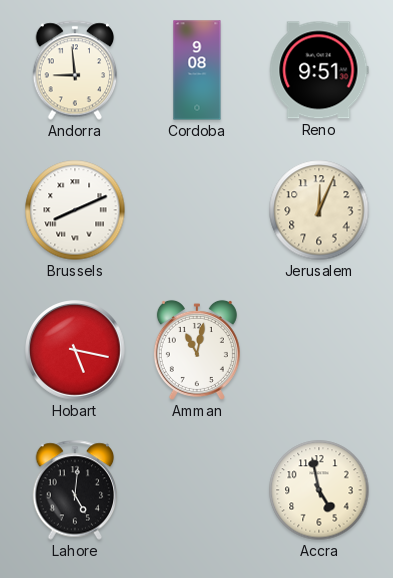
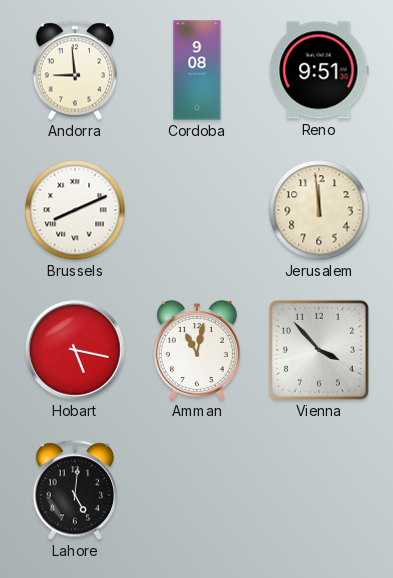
Jerusalem: 12:04 -> 11:59
Vienna: none -> 3:53
Accra: 4:58 -> none
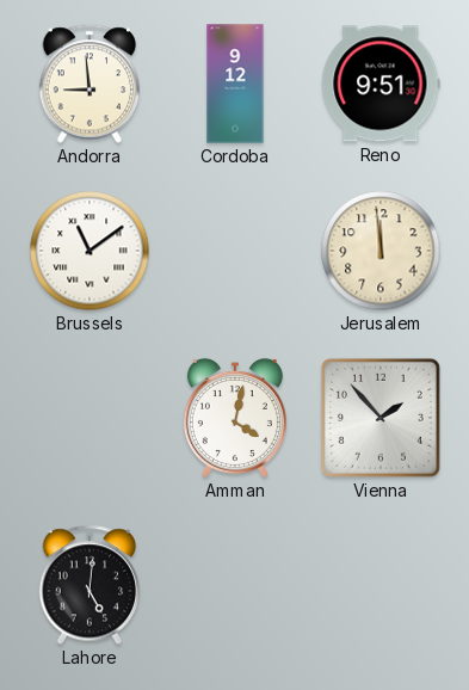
Cordoba: 9:08 -> 9:12
Brussels: 8:11 -> 11:09
Hobart: 5:17 -> none
Amman: 11:02 -> 4:02
Vienna: 3:53 -> 1:53
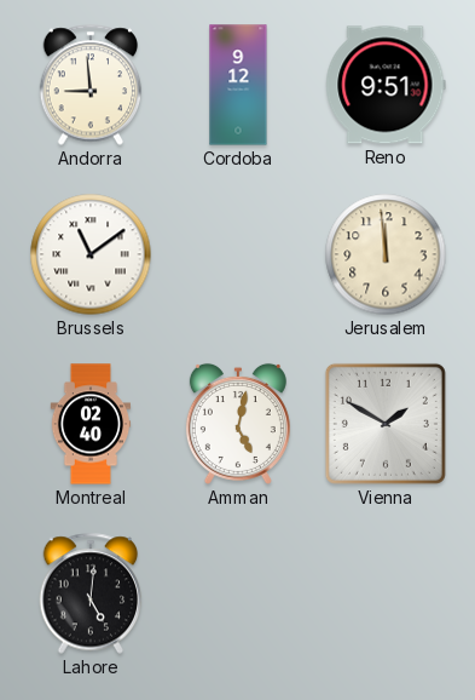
Montreal: none -> 02:40
Amman: 4:02 -> 5:02
Vienna: 1:53 -> 1:50
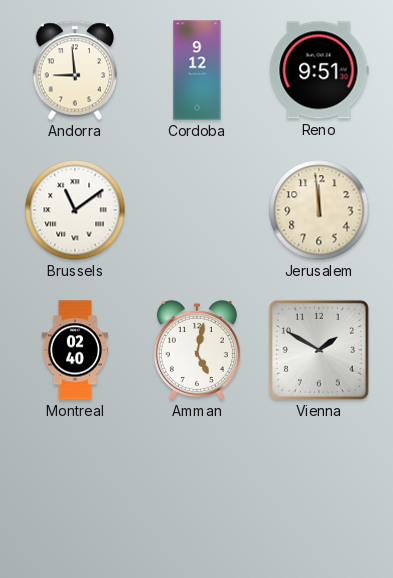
Lahore: 5:01 -> none
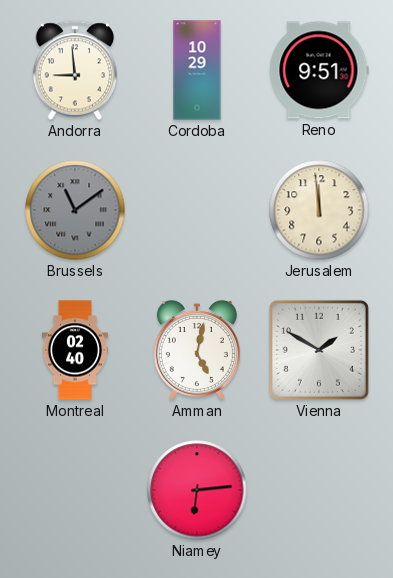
Cordoba: 9:12 -> 10:29
Brussels dial: white -> grey
Niamey: none -> 6:14
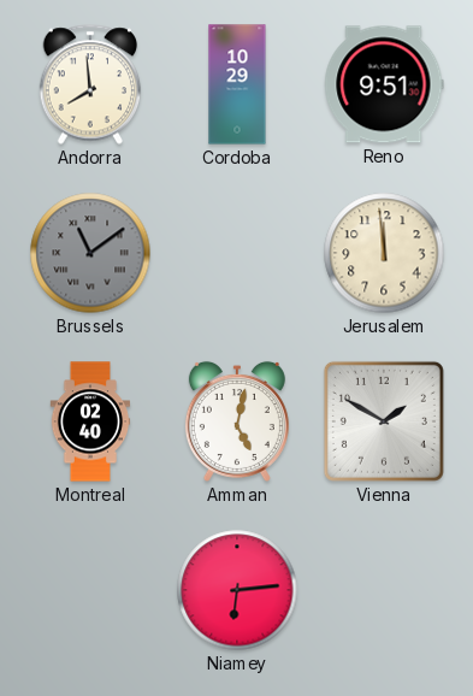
Andorra: 8:59 -> 7:59
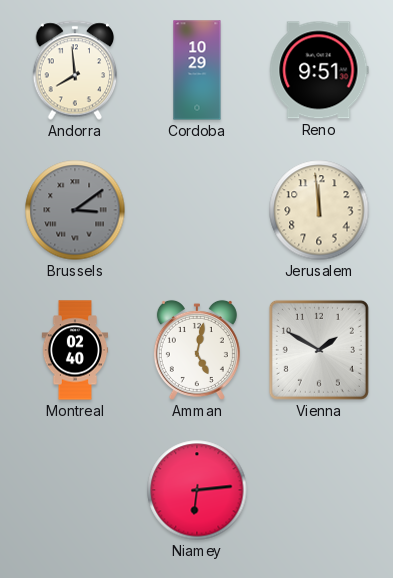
Brussels: 11:09 -> 3:09
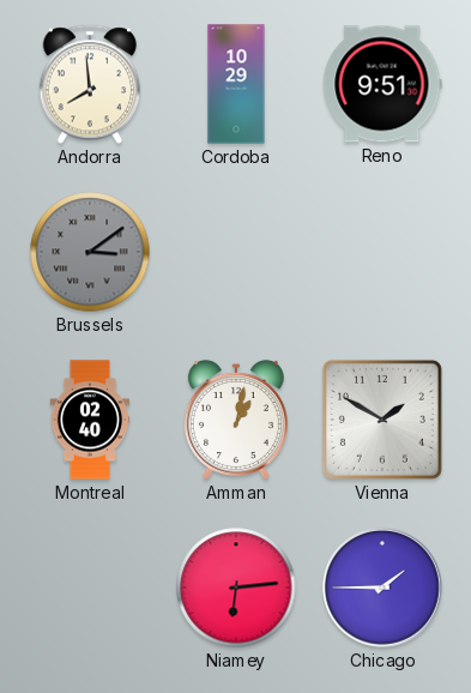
Jerusalem: 11:59 -> none
Amman: 5:02 -> 1:02
Chicago: none -> 1:45
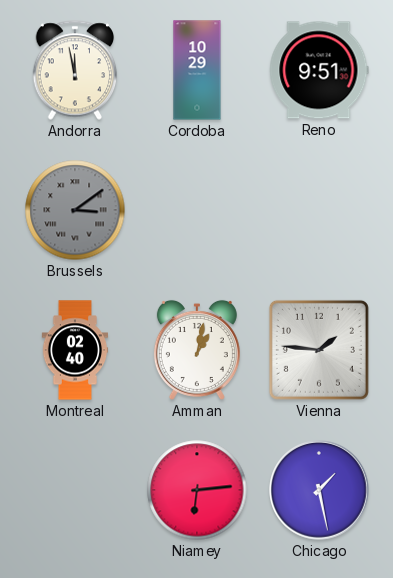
Andorra: 7:59 -> 11:58
Vienna: 1:50 -> 1:46
Chicago: 1:45 -> 1:28
